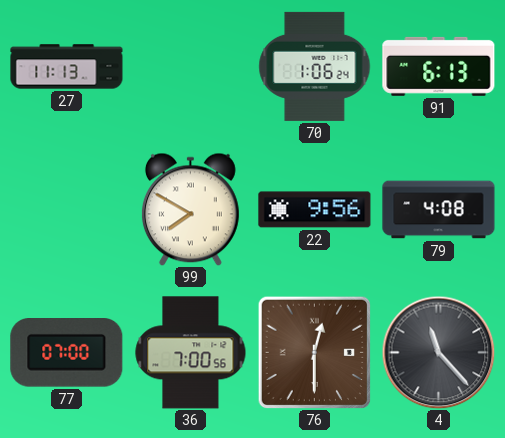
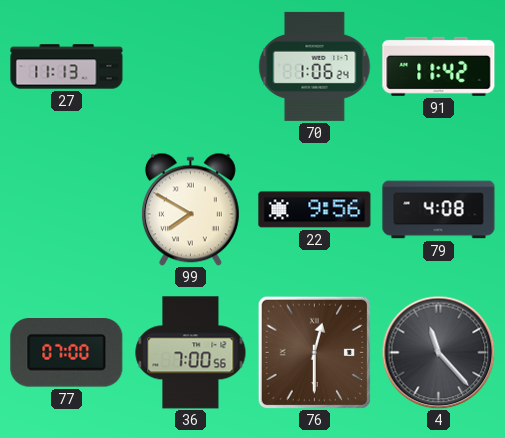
91: 6:13 -> 11:42
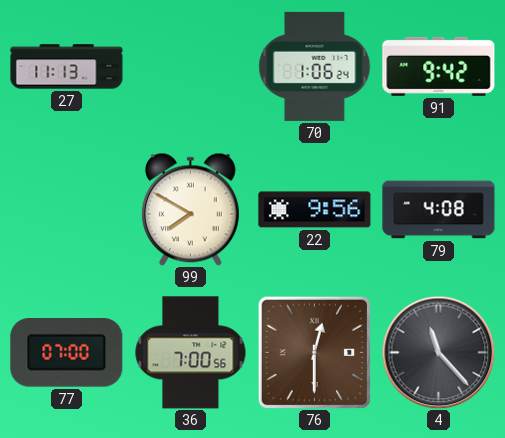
91: 11:42 -> 9:42
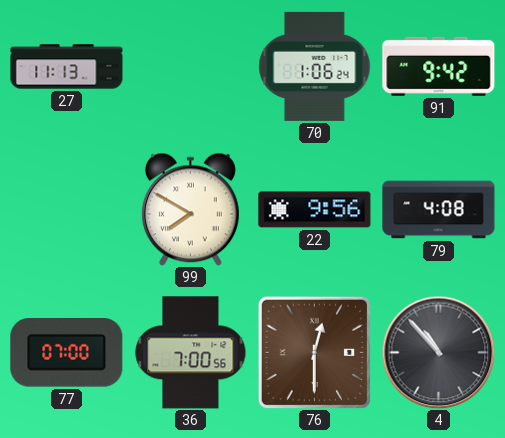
4: 11:23 -> 10:53
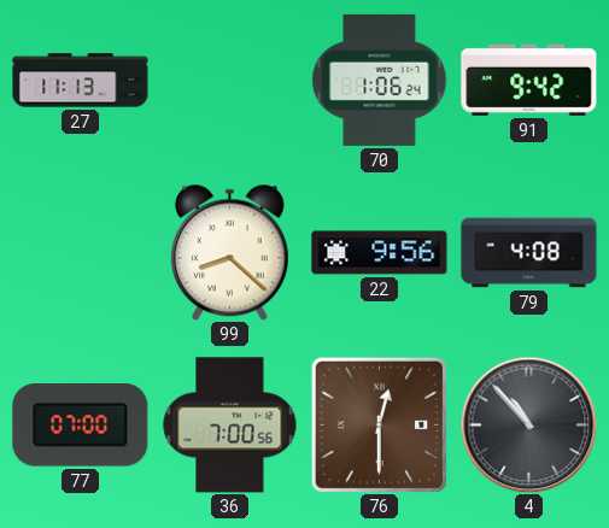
99: 7:50 -> 8:22
